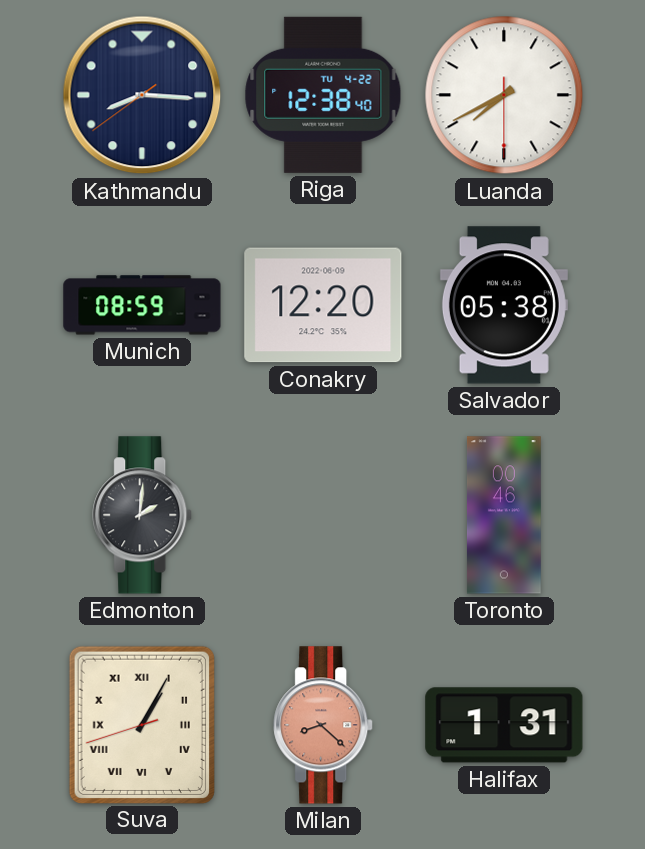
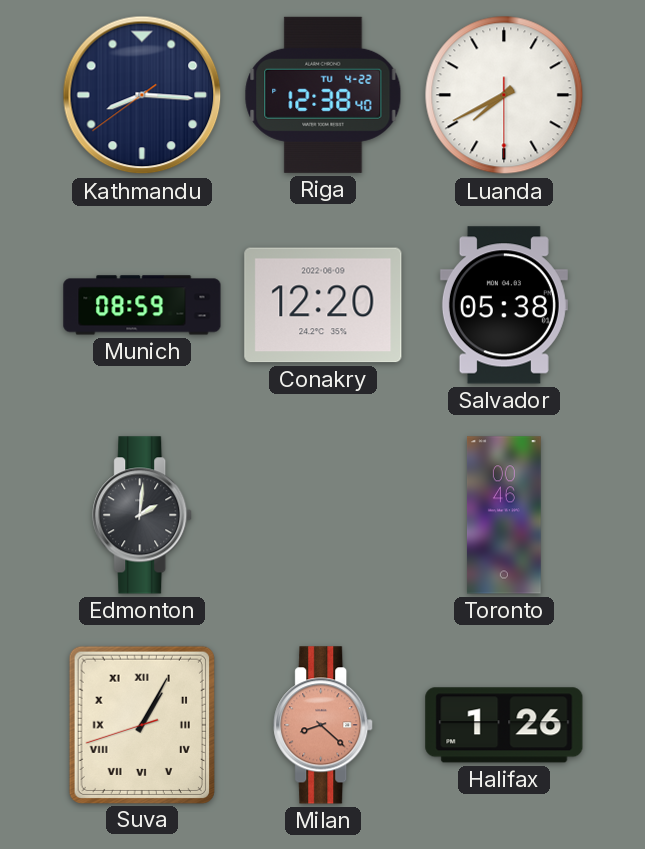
Halifax: 1:31 -> 1:26
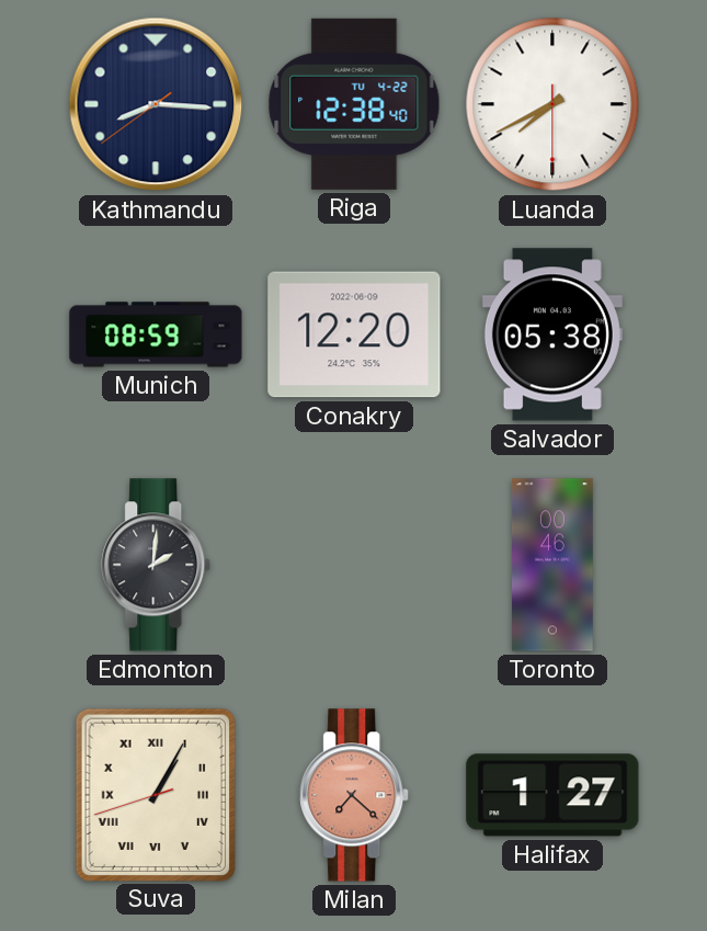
Milan: 8:22 -> 7:22
Halifax: 1:26 -> 1:27
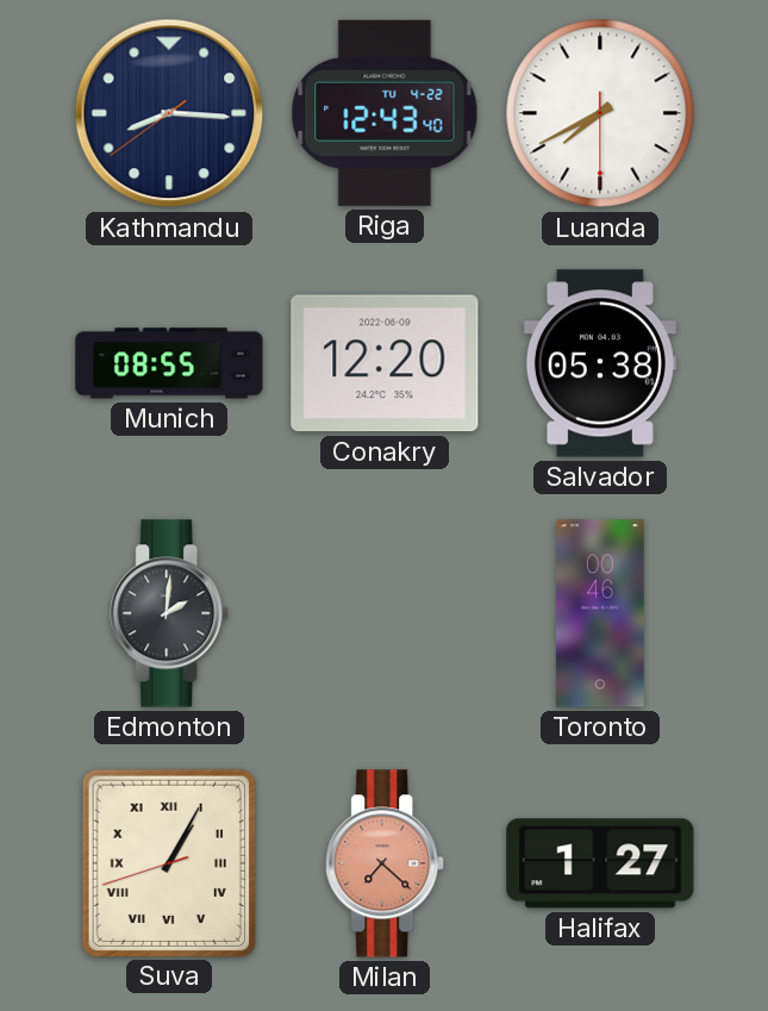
Riga: 12:38 -> 12:43
Munich: 08:59 -> 08:55
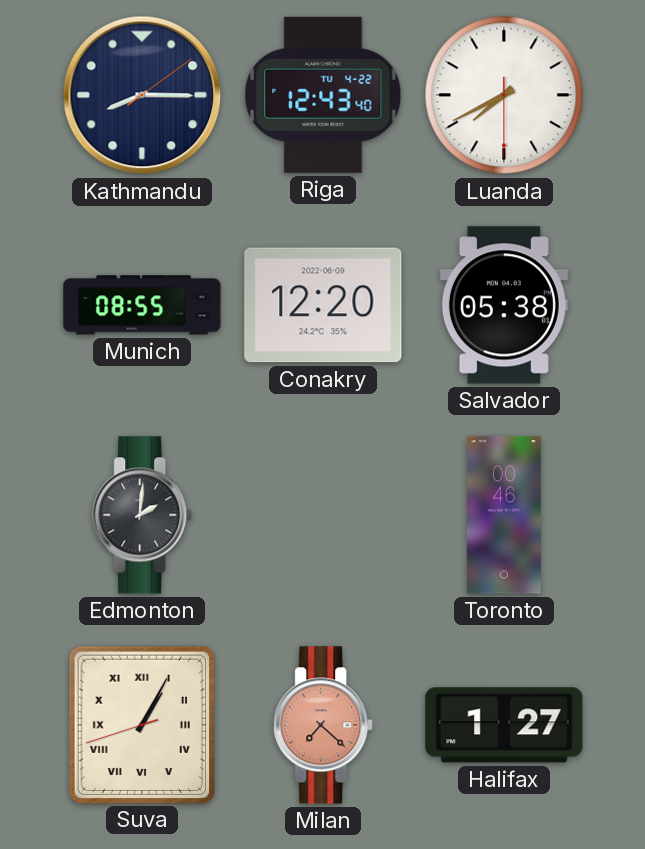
Kathmandu: 8:15:39 -> 8:15:09
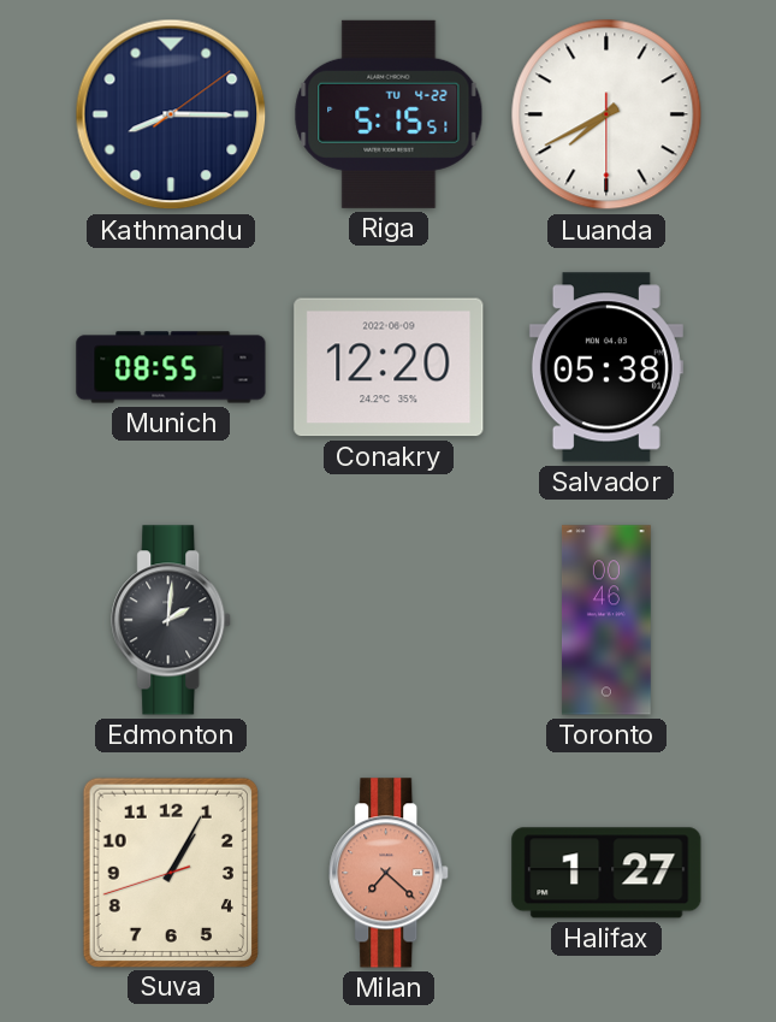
Riga: 12:43 -> 5:15
Suva numerals: Roman -> Arabic
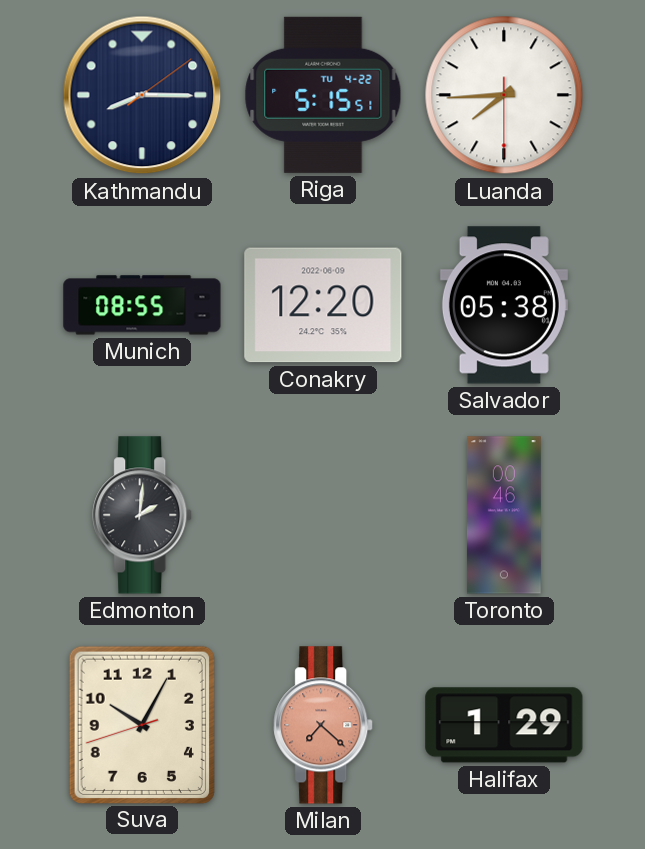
Luanda: 7:40 -> 7:44
Suva: 1:04 -> 10:04
Halifax: 1:27 -> 1:29
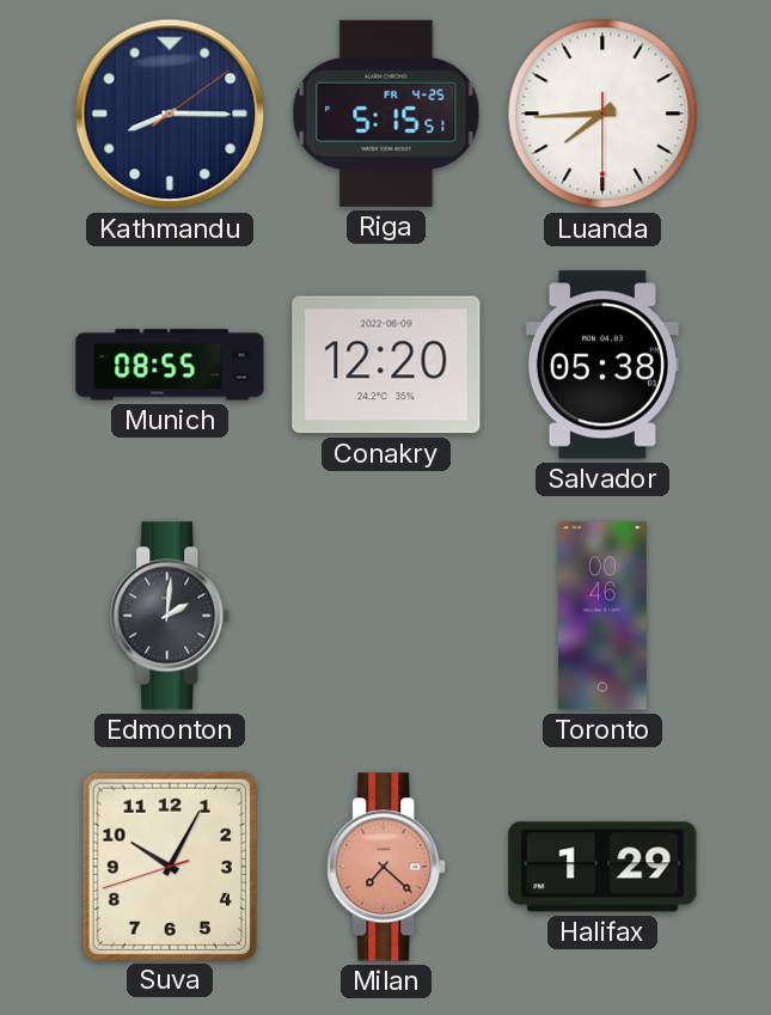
Riga date: TU 4-22 -> FR 4-25
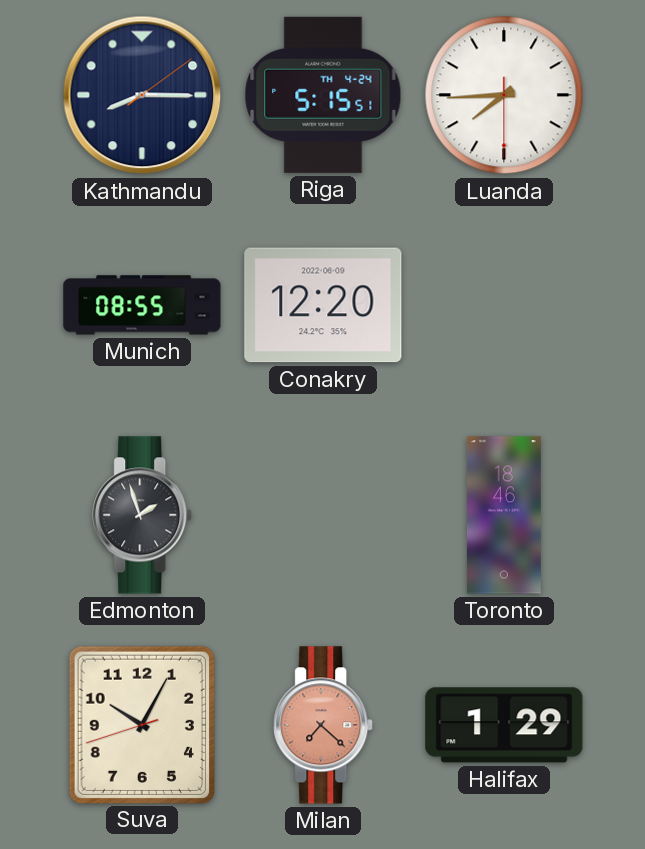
Riga date: FR 4-25 -> TH 4-24
Salvador: 05:38 -> none
Edmonton: 2:01 -> 1:57
Toronto: 00:46 -> 18:46
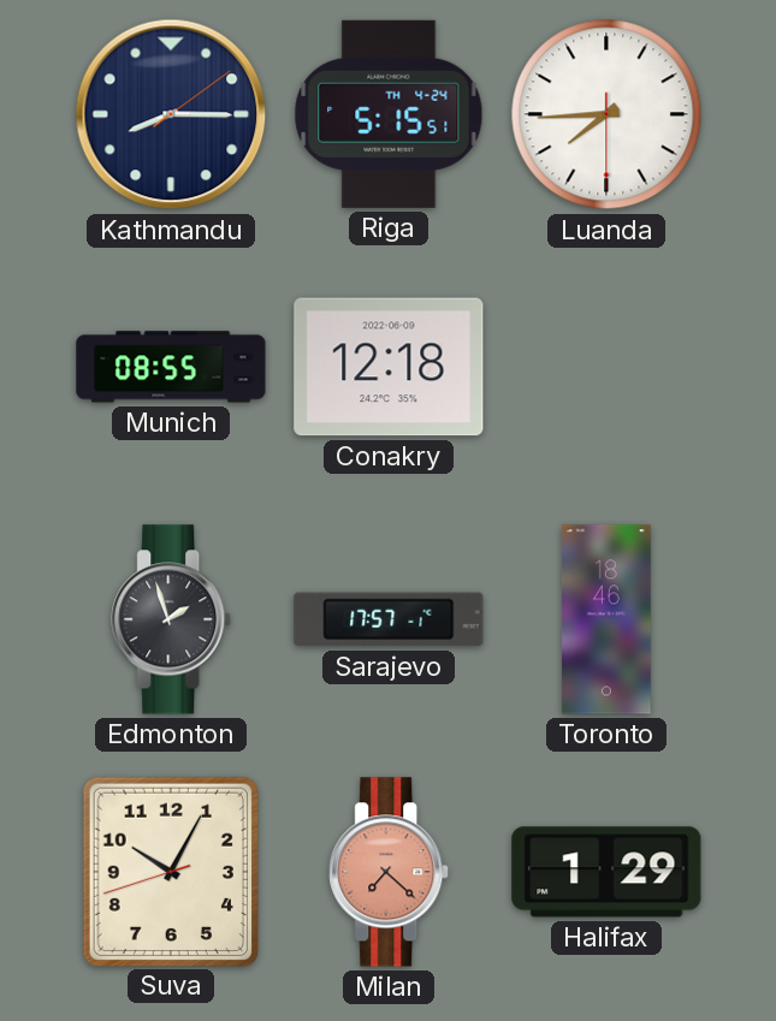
Conakry: 12:20 -> 12:18
Sarajevo: none -> 17:57
